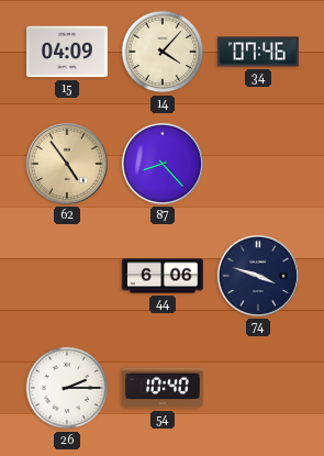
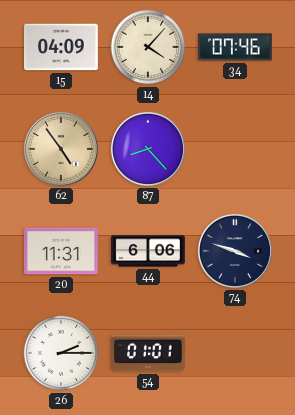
20: none -> 11:31
54: 10:40 -> 01:01
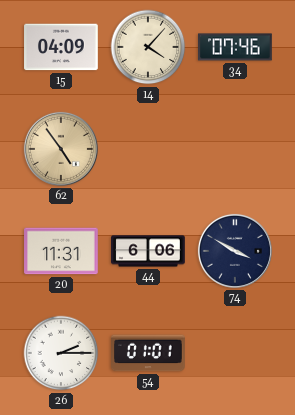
87: 8:23 -> none
74: 3:48 -> 3:50
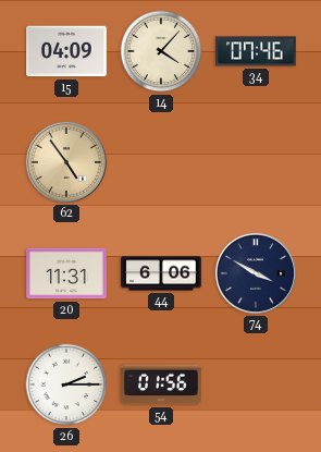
54: 01:01 -> 01:56
